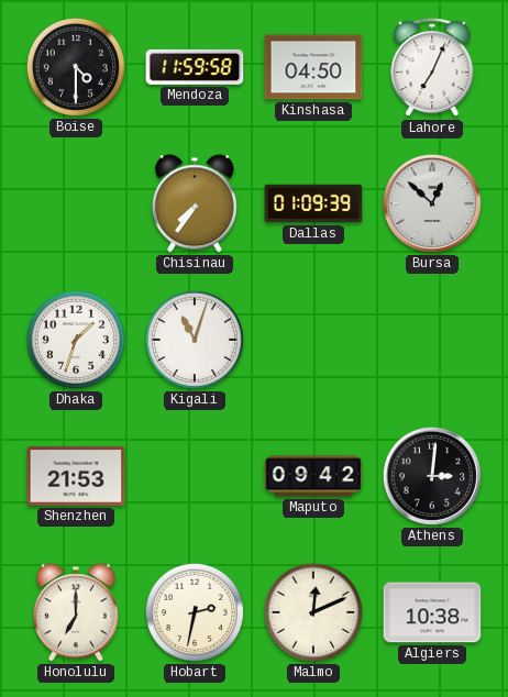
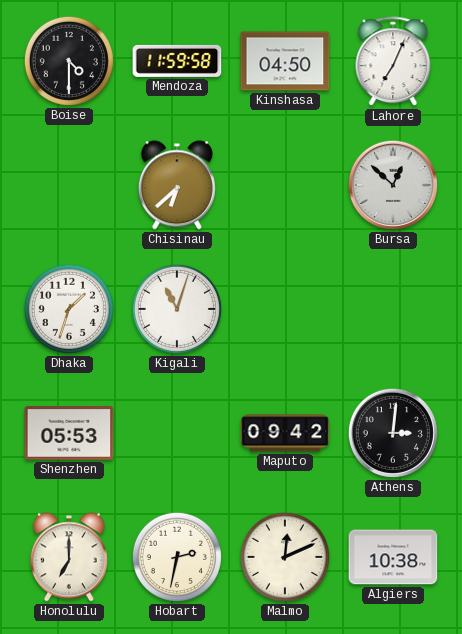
Chisinau: 7:36 -> 6:38
Dallas: 01:09 -> none
Shenzhen: 21:53 -> 05:53
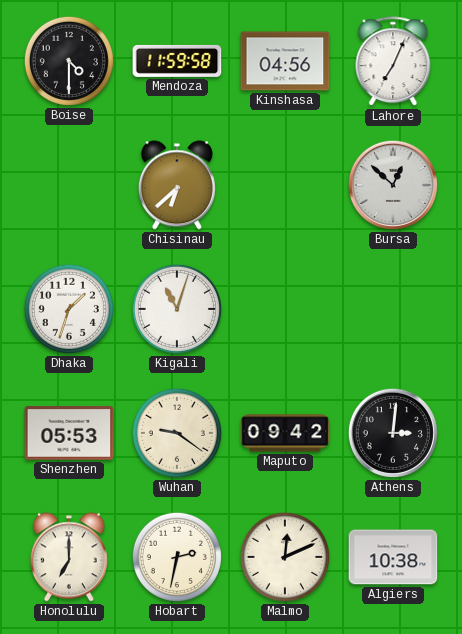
Kinshasa: 04:50 -> 04:56
Wuhan: none -> 9:21
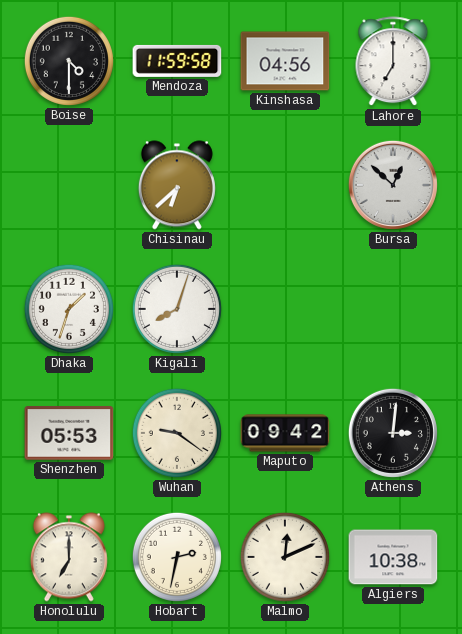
Lahore: 7:04 -> 7:00
Kigali: 11:03 -> 8:03
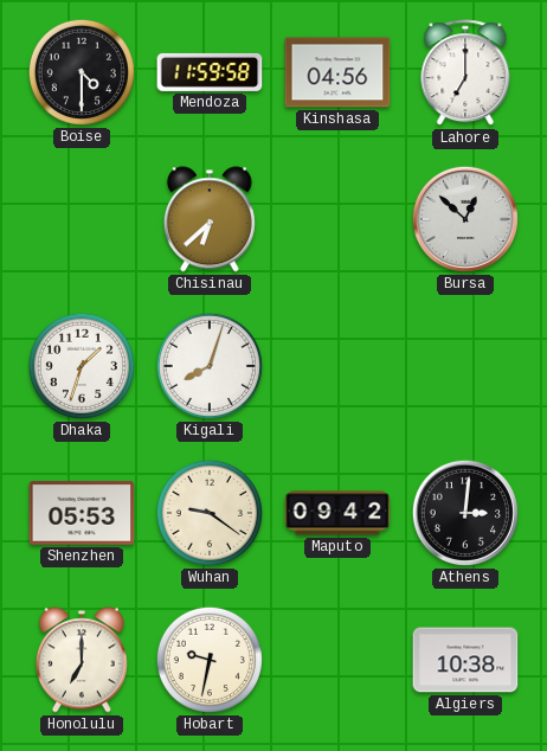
Hobart: 2:32 -> 9:32
Malmo: 12:11 -> none
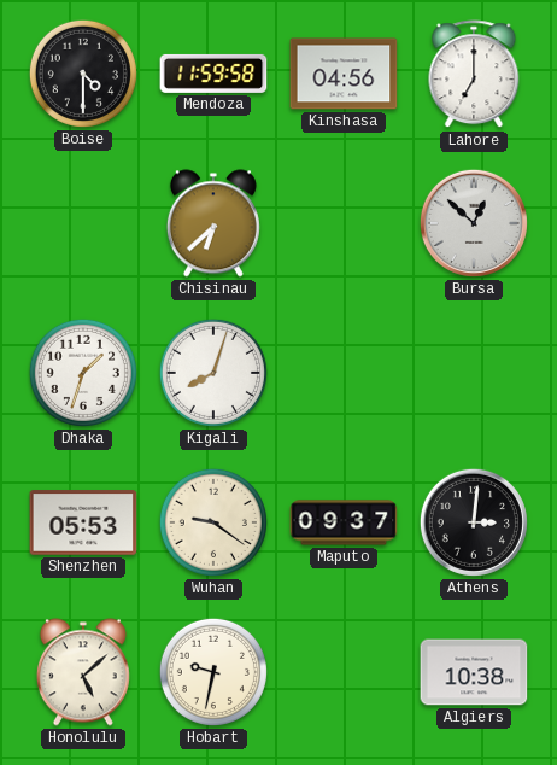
Maputo: 09:42 -> 09:37
Honolulu: 7:00 -> 5:08
